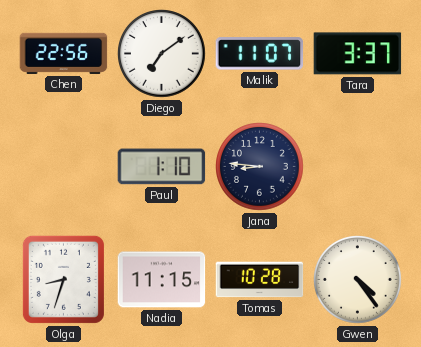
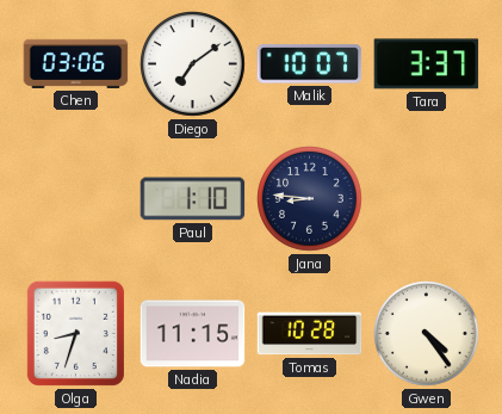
Chen: 22:56 -> 03:06
Malik: 11:07 -> 10:07
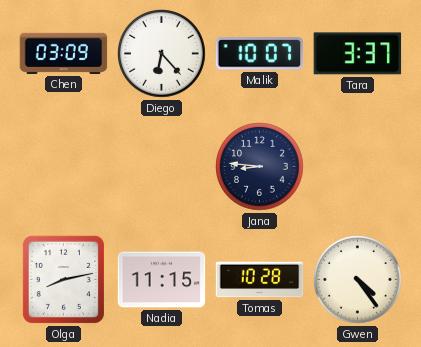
Chen: 03:06 -> 03:09
Diego: 7:09 -> 6:23
Paul: 1:10 -> none
Olga: 8:33 -> 8:13
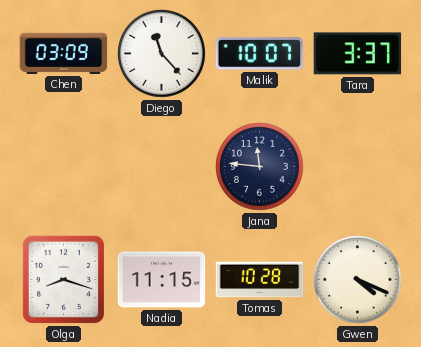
Diego: 6:23 -> 11:23
Jana: 8:46 -> 11:46
Olga: 8:13 -> 8:18
Gwen: 4:24 -> 4:19
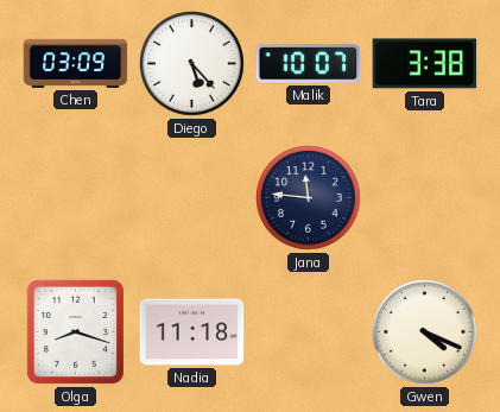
Diego: 11:23 -> 5:23
Tara: 3:37 -> 3:38
Nadia: 11:15 -> 11:18
Tomas: 10:28 -> none
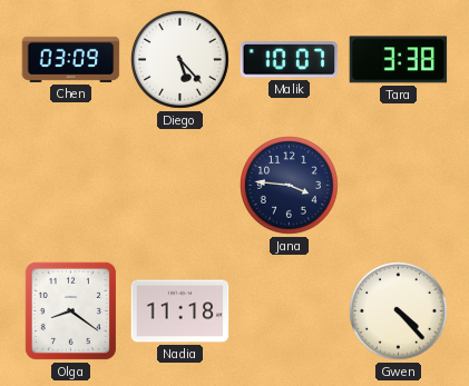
Jana: 11:46 -> 3:46
Olga: 8:18 -> 8:21
Gwen: 4:19 -> 4:23
